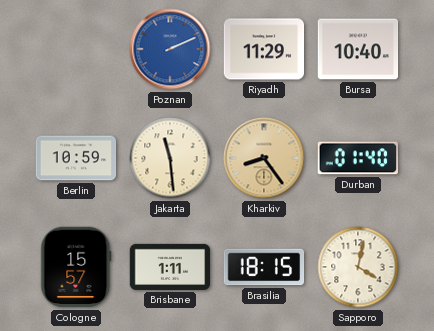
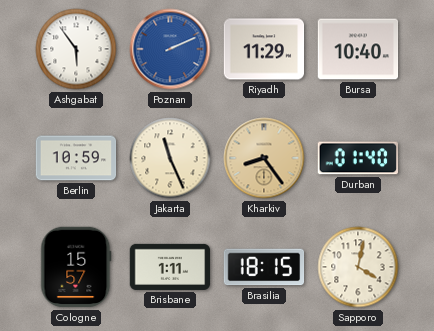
Ashgabat: none -> 5:54
Jakarta: 11:29 -> 11:26
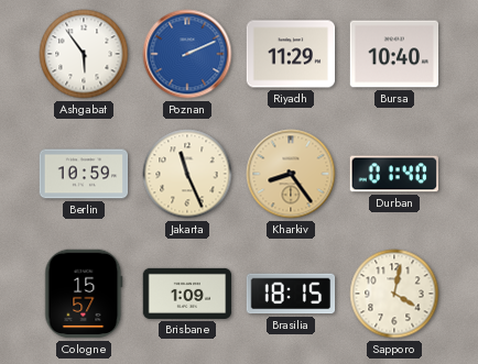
Brisbane: 1:11 -> 1:09
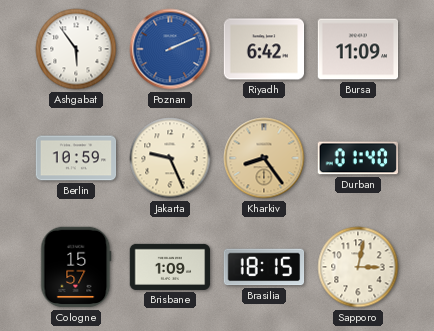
Riyadh: 11:29 -> 6:42
Bursa: 10:40 -> 11:09
Jakarta: 11:26 -> 9:26
Sapporo: 4:02 -> 3:02
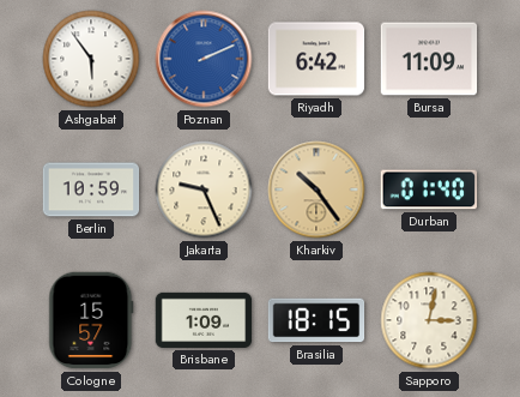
Kharkiv: 8:24 -> 10:24
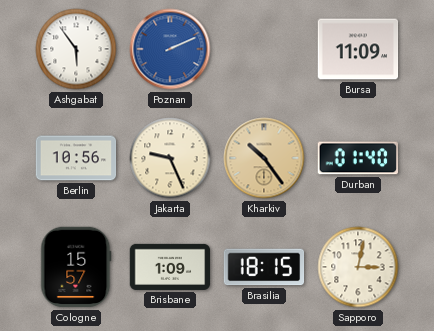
Riyadh: 6:42 -> none
Berlin: 10:59 -> 10:56
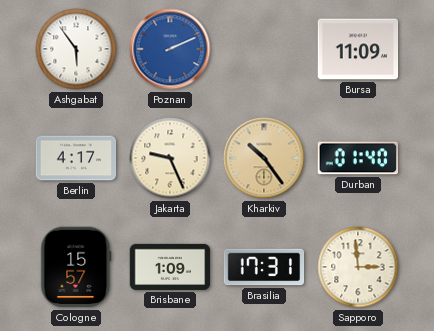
Berlin: 10:56 -> 4:17
Brasilia: 18:15 -> 17:31
Sapporo: 3:02 -> 2:59
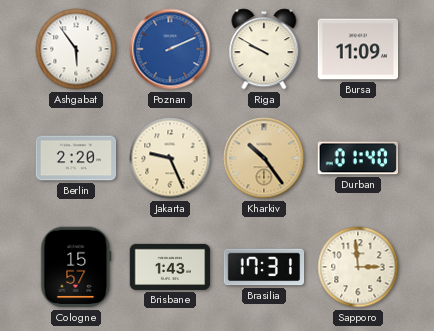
Riga: none -> 9:50
Berlin: 4:17 -> 2:20
Brisbane: 1:09 -> 1:43
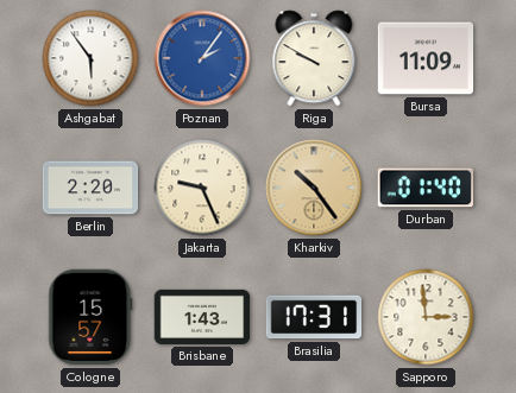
Poznan: 2:11 -> 2:06
